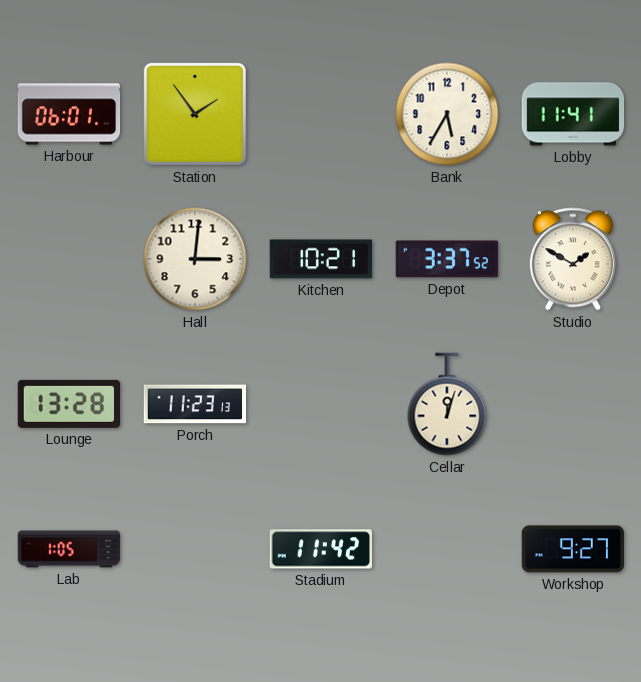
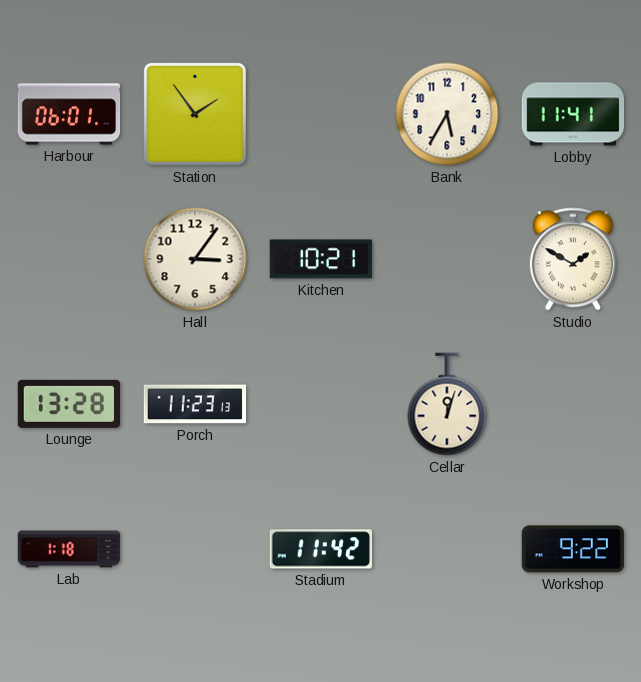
Hall: 3:01 -> 3:06
Depot: 3:37 -> none
Lab: 1:05 -> 1:18
Workshop: 9:27 -> 9:22
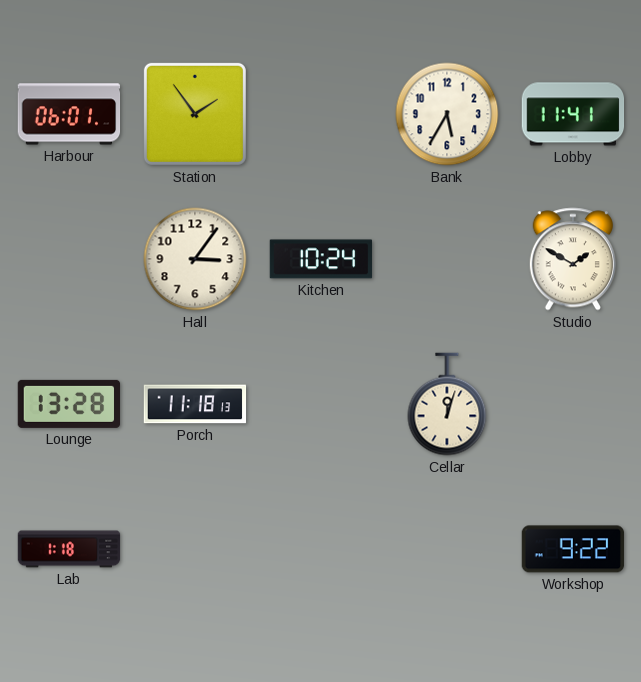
Kitchen: 10:21 -> 10:24
Porch: 11:23 -> 11:18
Stadium: 11:42 -> none
